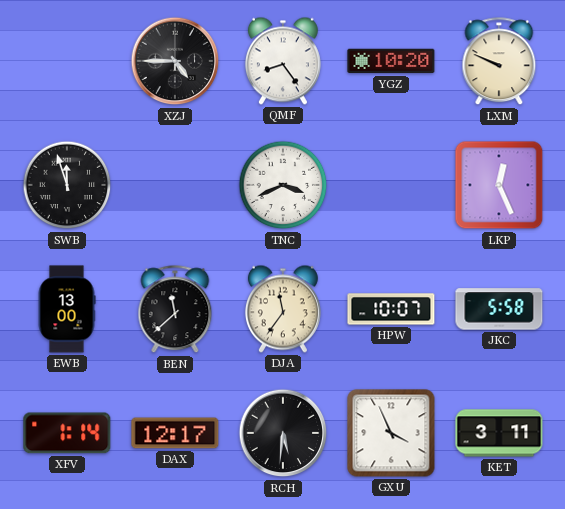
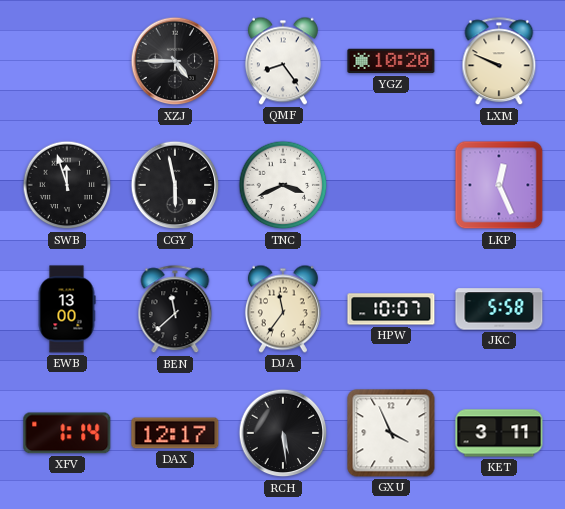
CGY: none -> 5:58
RCH: 5:31 -> 5:29
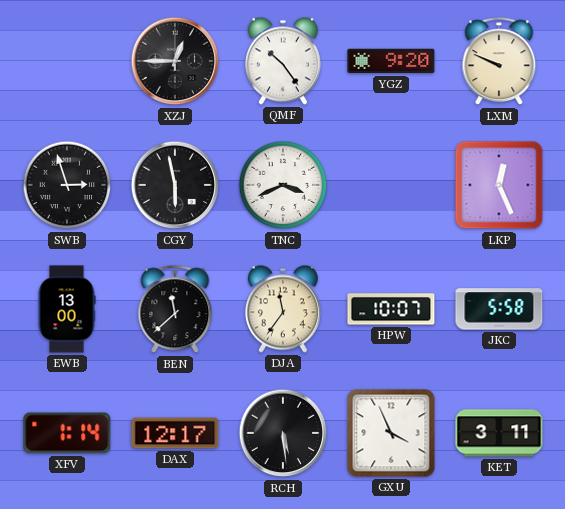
XZJ: 4:45 -> 12:45
QMF: 8:24 -> 10:24
YGZ: 10:20 -> 9:20
SWB: 11:57 -> 2:57
